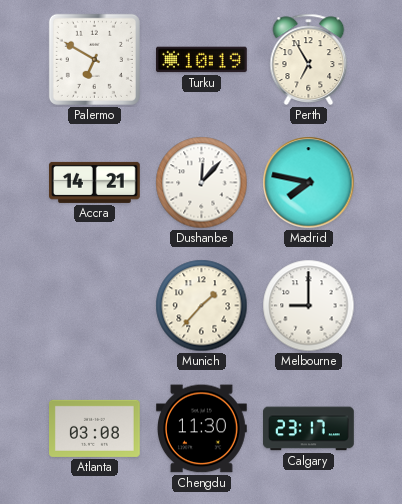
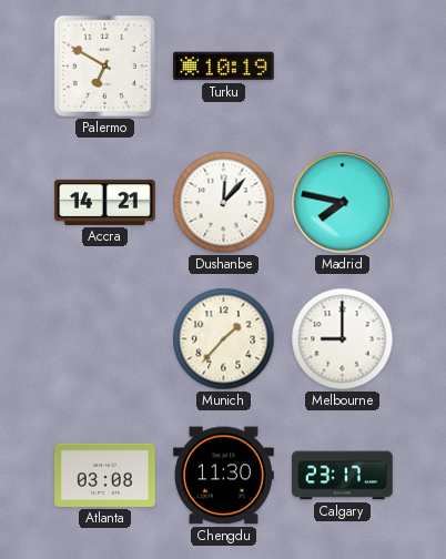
Perth: 6:55 -> none
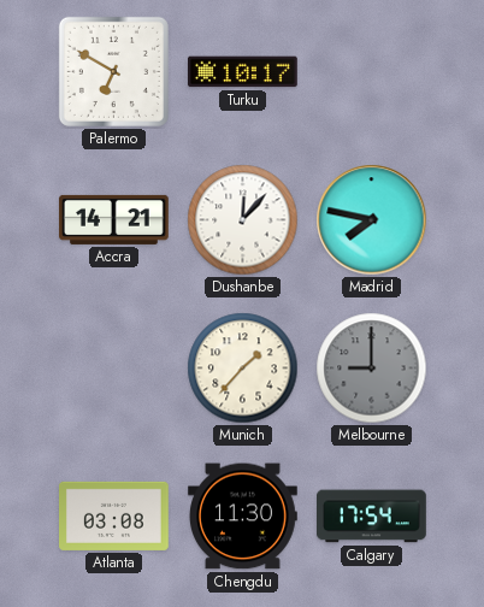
Turku: 10:19 -> 10:17
Melbourne dial: white -> grey
Calgary: 23:17 -> 17:54
